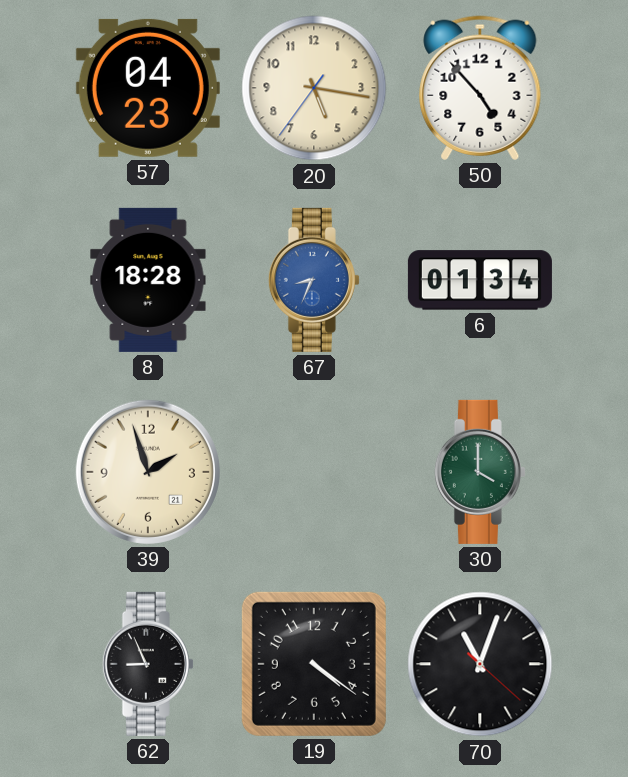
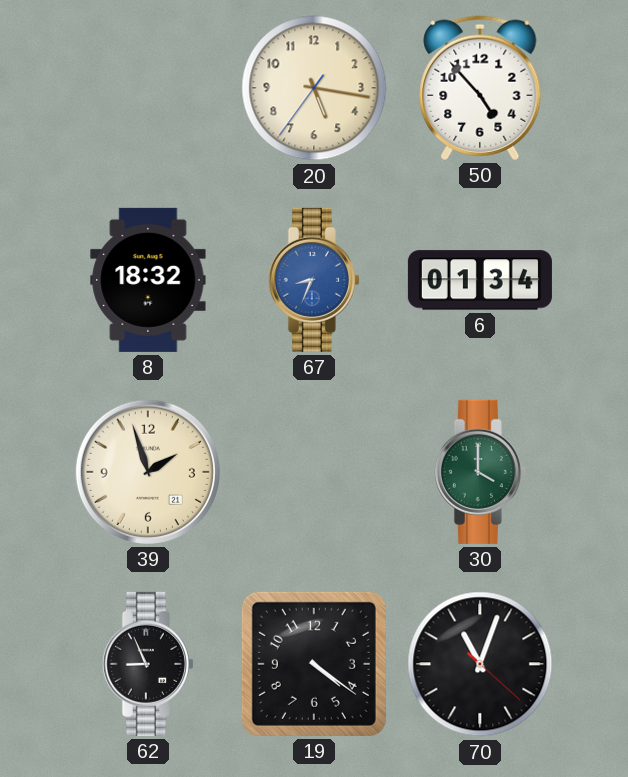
57: 04:23 -> none
8: 18:28 -> 18:32
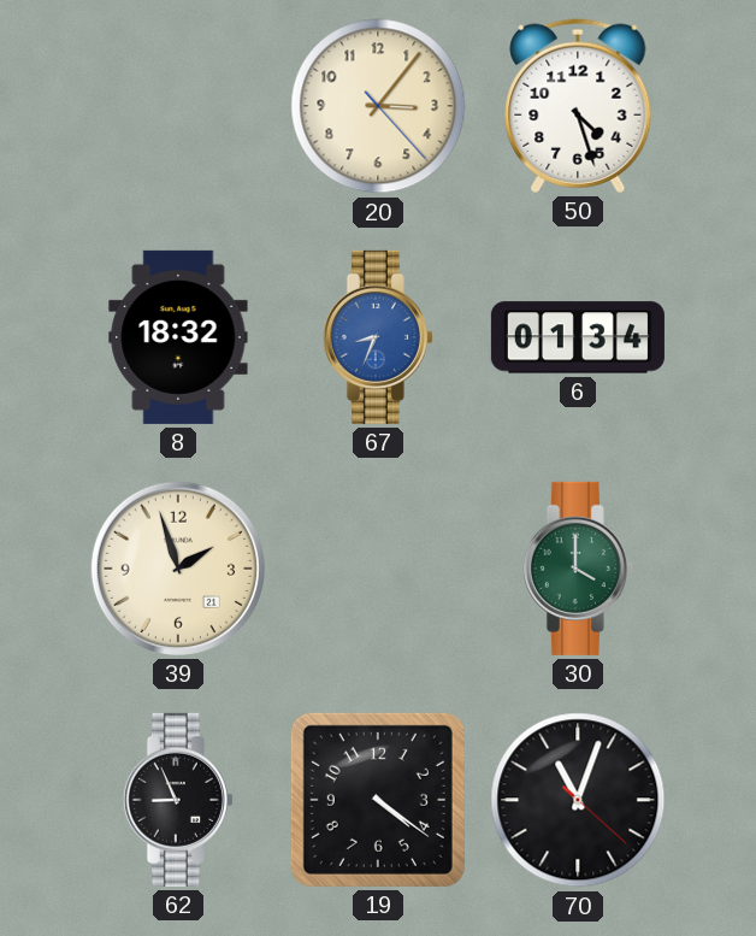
20: 5:16 -> 3:06
50: 4:53 -> 4:27
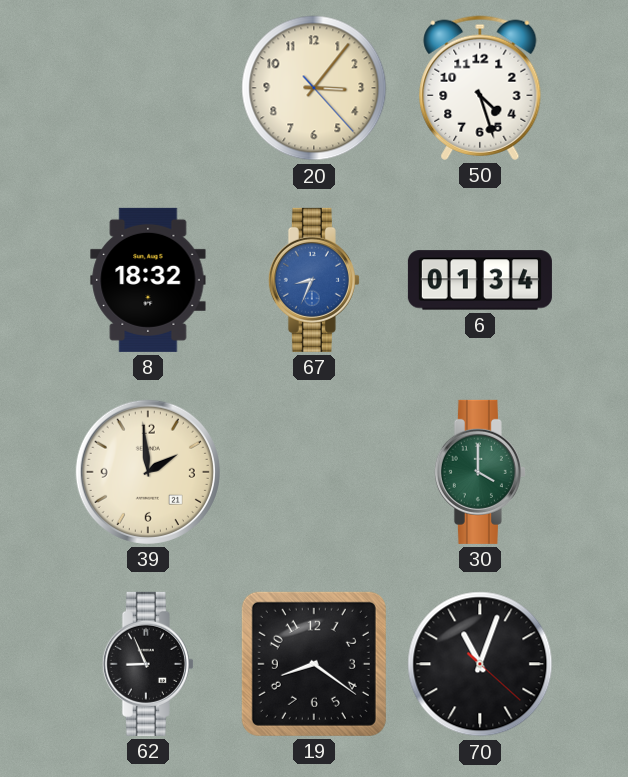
39: 1:57 -> 1:59
19: 4:21 -> 8:21
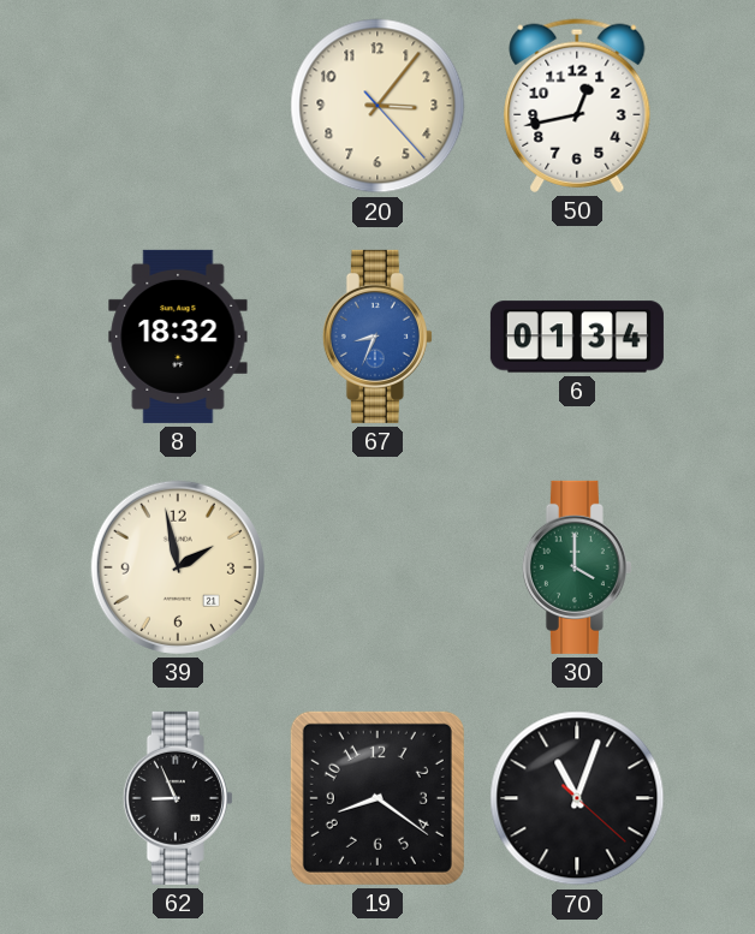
50: 4:27 -> 12:43
39: 1:59 -> 1:58
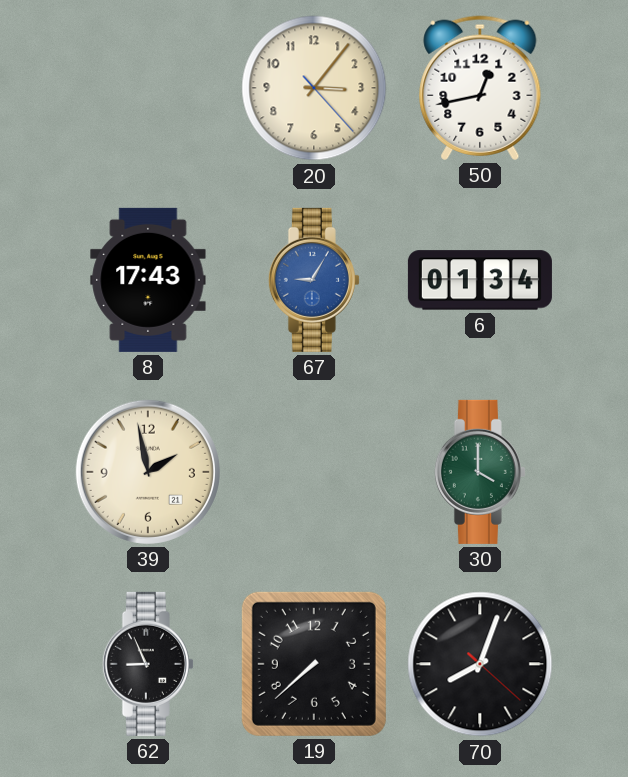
8: 18:32 -> 17:43
67: 8:34 -> 9:05
19: 8:21 -> 7:38
70: 11:03 -> 8:03
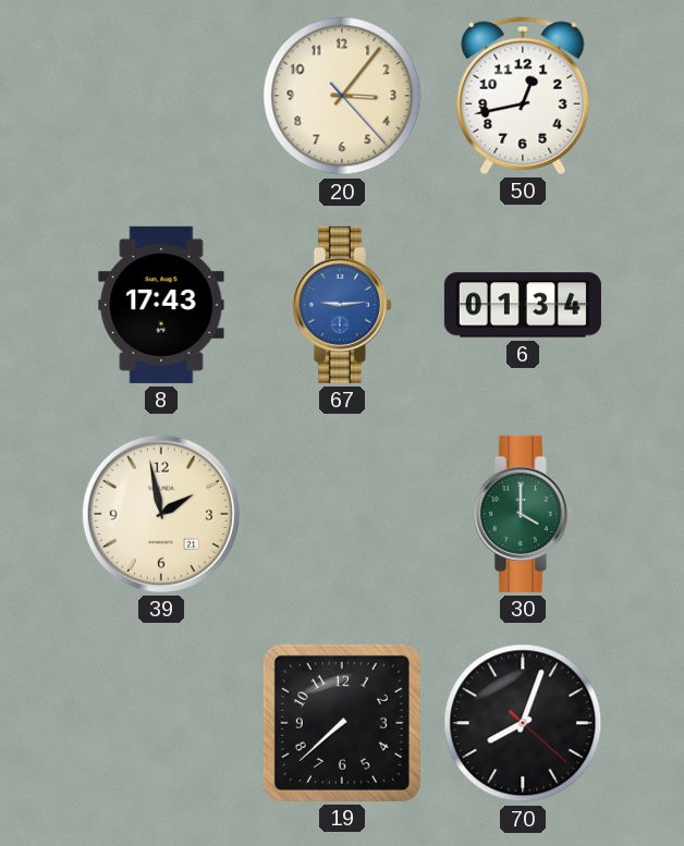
67: 9:05 -> 9:14
62: 8:56 -> none
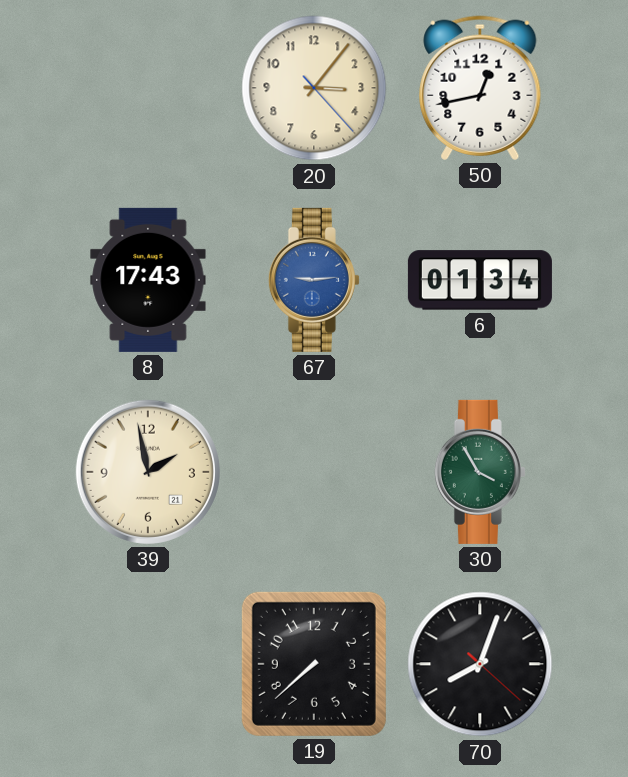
30: 4:00 -> 3:55
